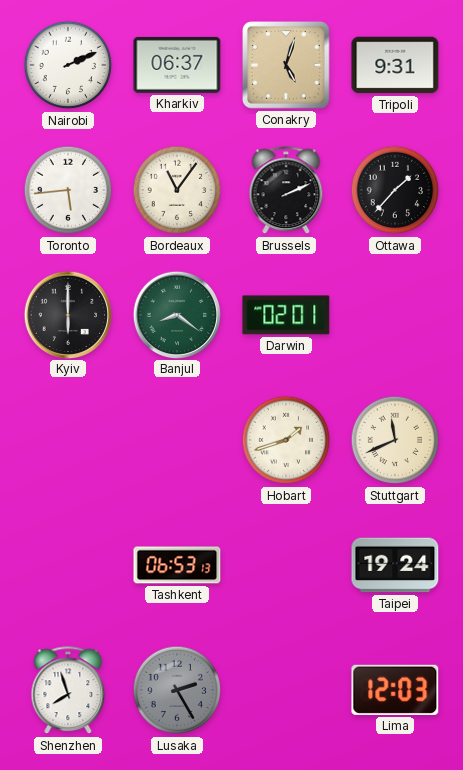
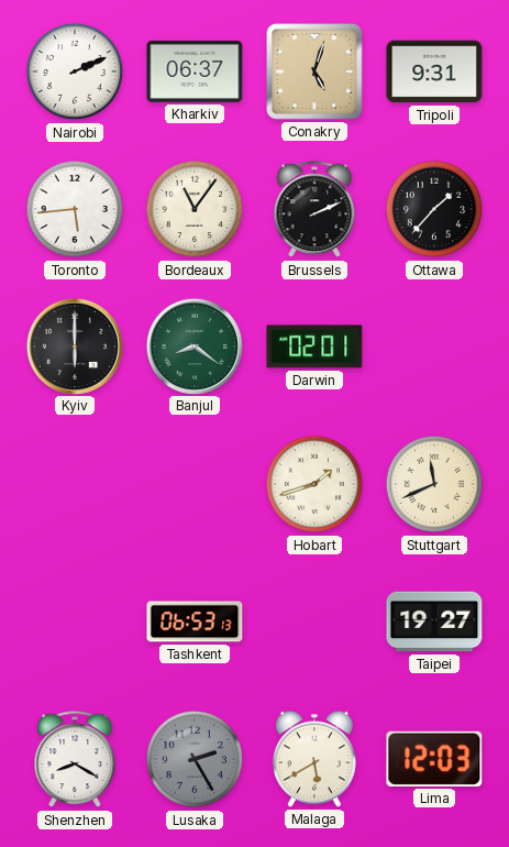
Taipei: 19:24 -> 19:27
Shenzhen: 7:57 -> 8:20
Malaga: none -> 5:40
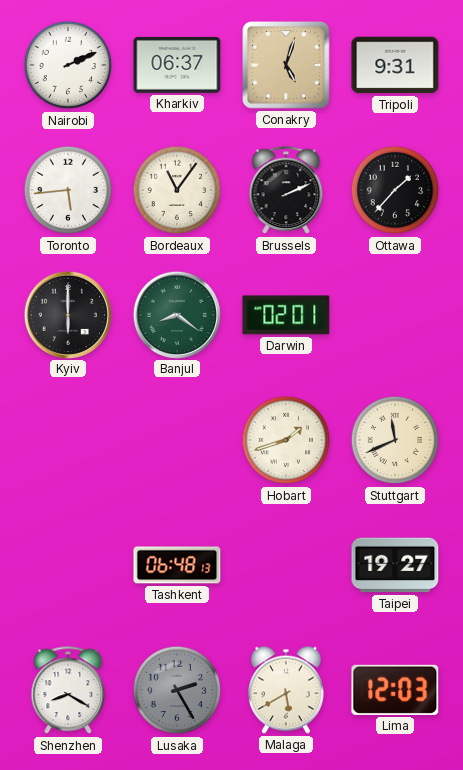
Tashkent: 06:53 -> 06:48
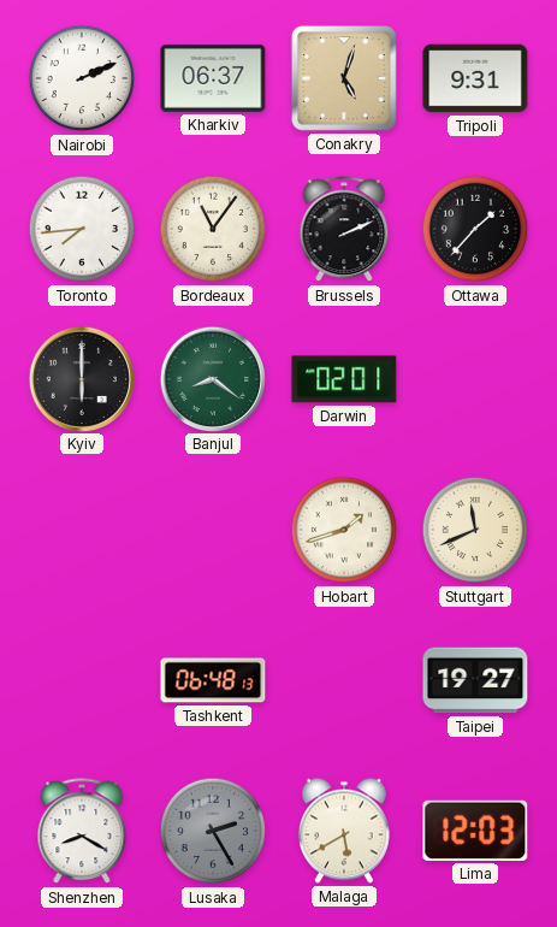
Toronto: 5:44 -> 7:44
